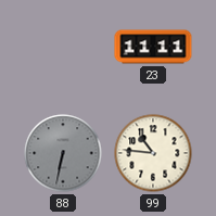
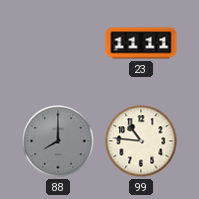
88: 6:32 -> 8:00
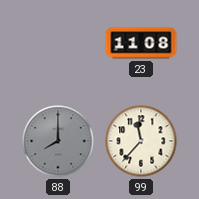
23: 11:11 -> 11:08
99: 10:46 -> 11:37
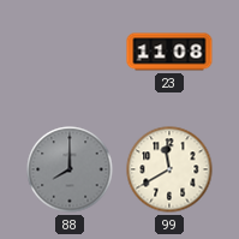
99: 11:37 -> 11:40
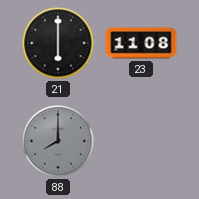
21: none -> 6:00
99: 11:40 -> none
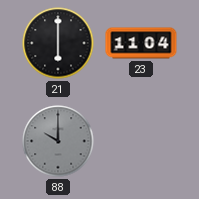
23: 11:08 -> 11:04
88: 8:00 -> 10:00
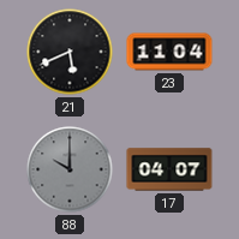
21: 6:00 -> 5:41
17: none -> 04:07
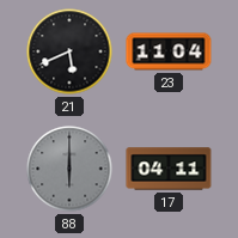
88: 10:00 -> 6:00
17: 04:07 -> 04:11
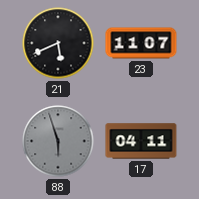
23: 11:04 -> 11:07
88: 6:00 -> 5:57
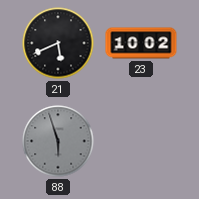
23: 11:07 -> 10:02
17: 04:11 -> none
